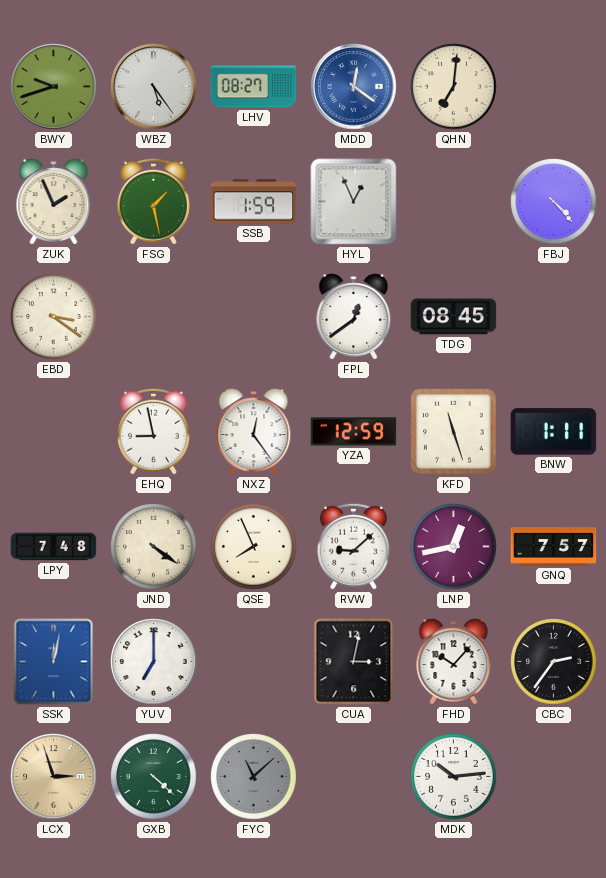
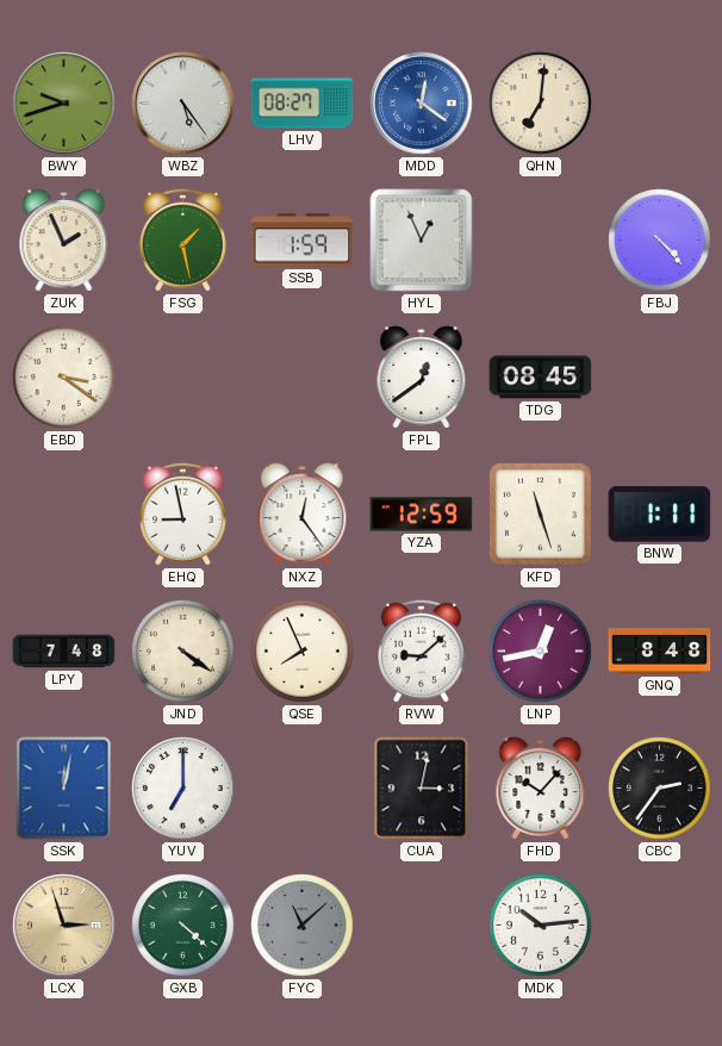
GNQ: 7:57 -> 8:48
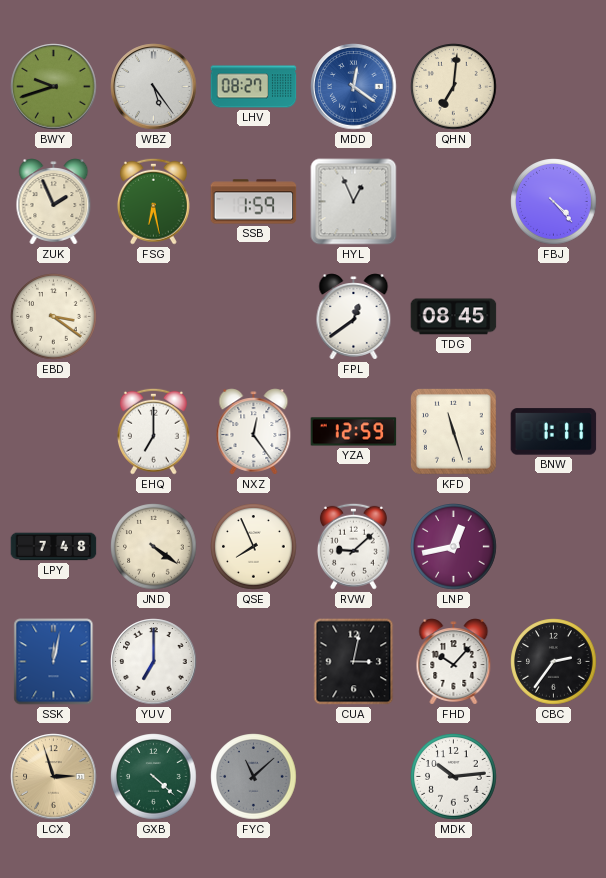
FSG: 1:28 -> 6:28
EHQ: 8:58 -> 7:00
GNQ: 8:48 -> none
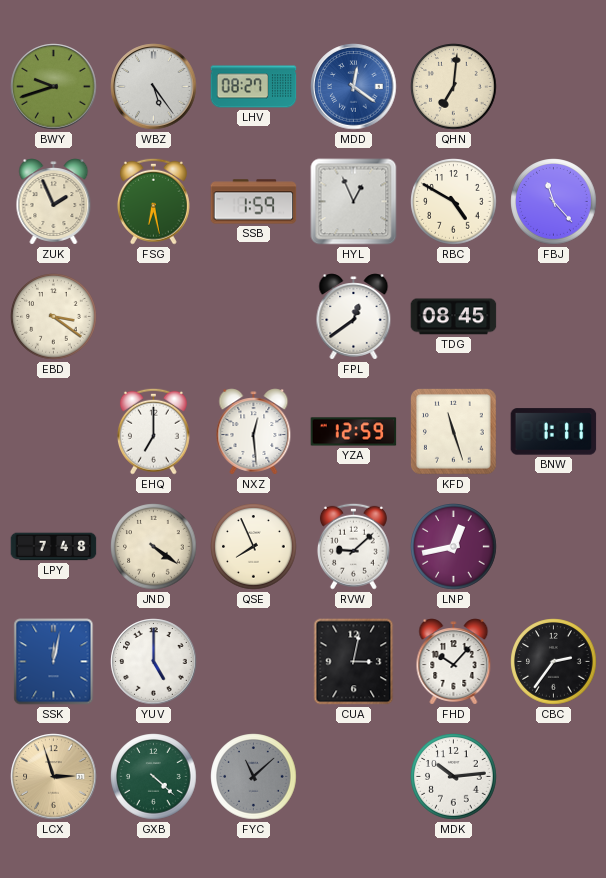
RBC: none -> 4:50
FBJ: 4:23 -> 11:23
NXZ: 12:24 -> 12:29
YUV: 7:00 -> 5:00
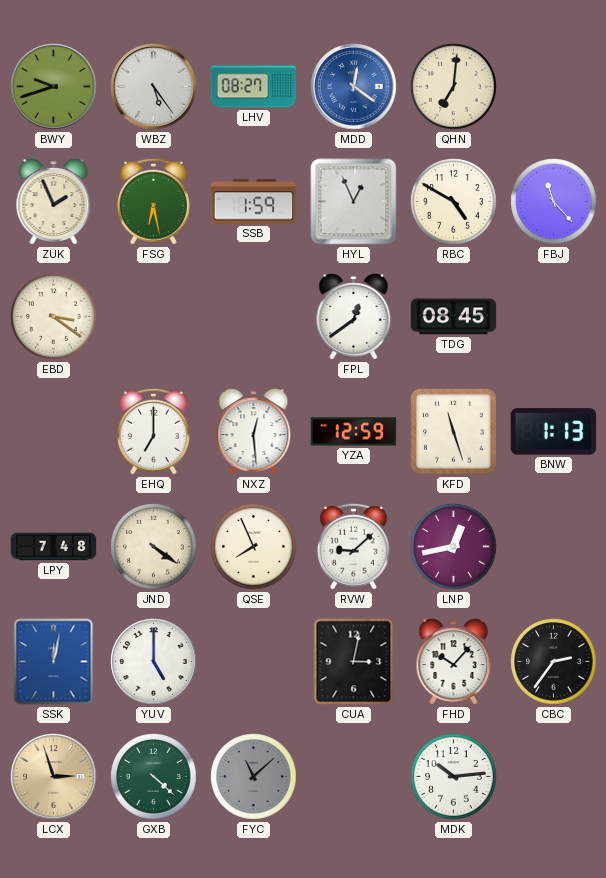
BNW: 1:11 -> 1:13
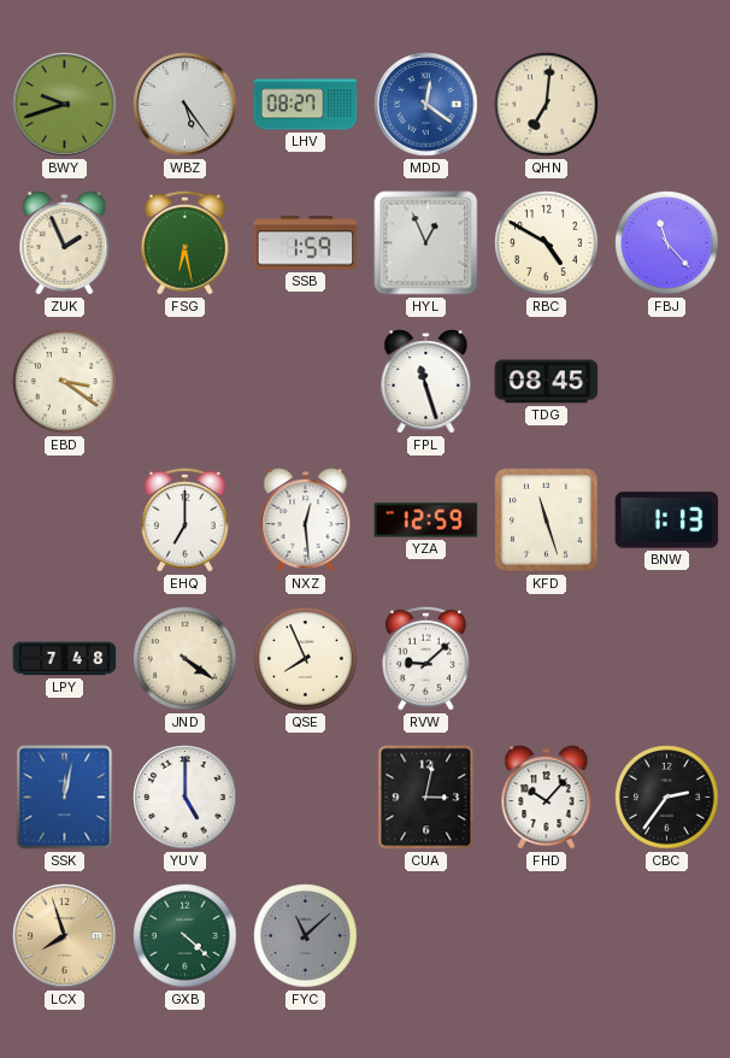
FPL: 12:39 -> 11:27
LNP: 12:43 -> none
LCX: 2:57 -> 7:57
MDK: 10:14 -> none
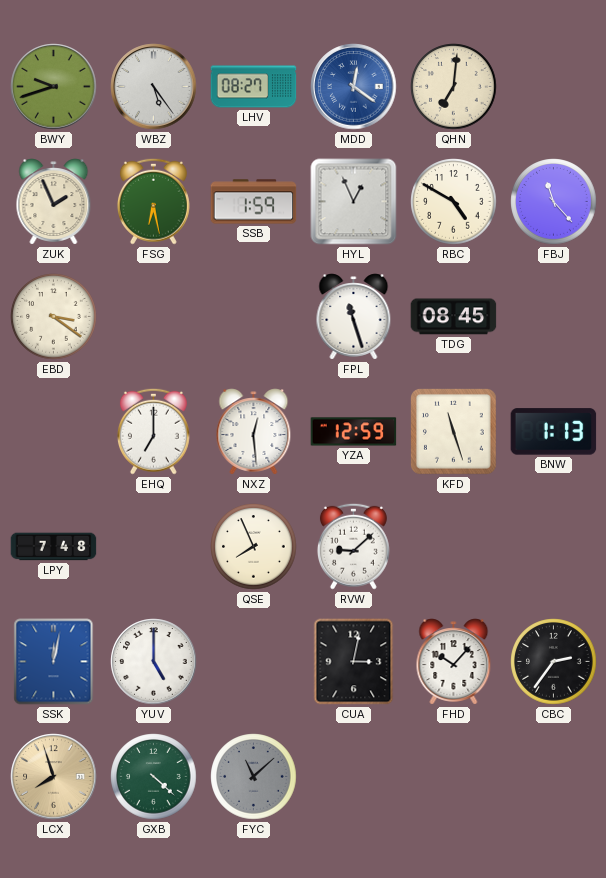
JND: 4:21 -> none
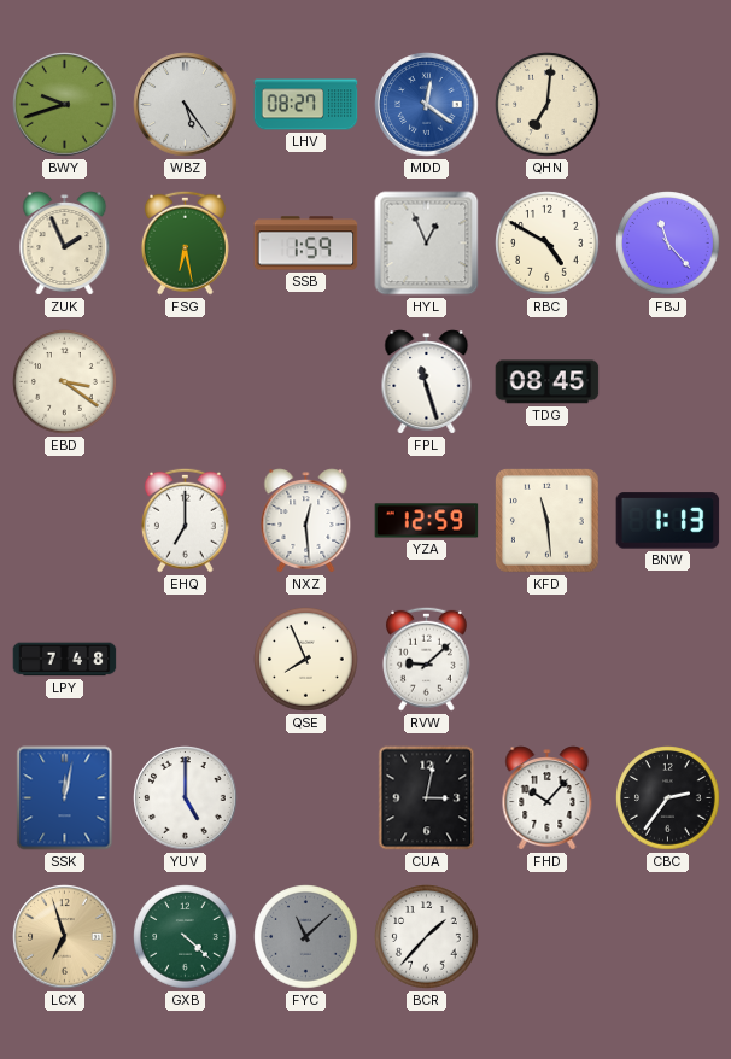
KFD: 11:27 -> 11:29
LCX: 7:57 -> 6:57
BCR: none -> 1:37
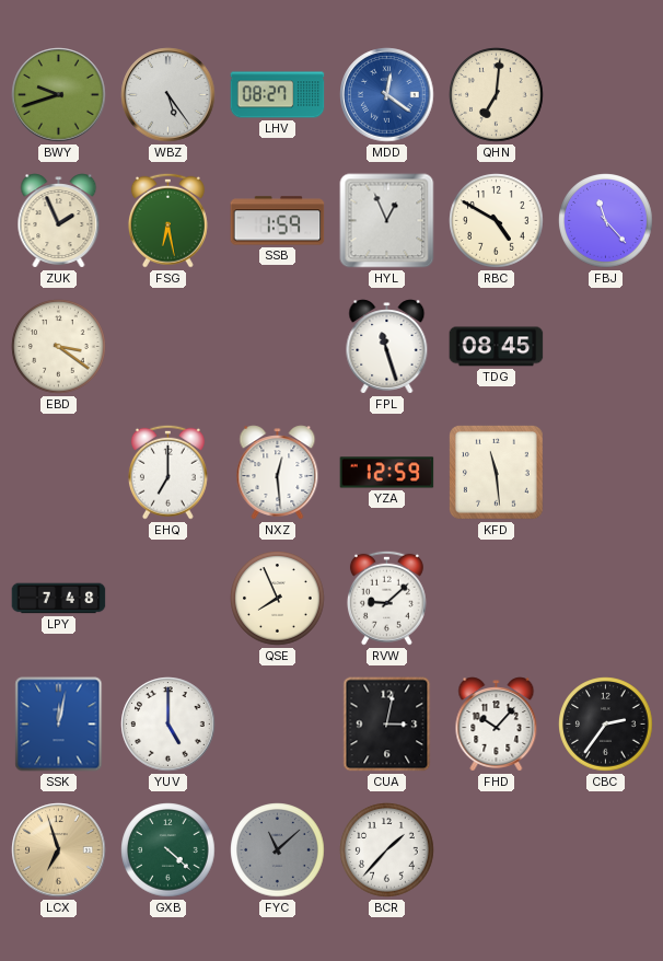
BNW: 1:13 -> none
